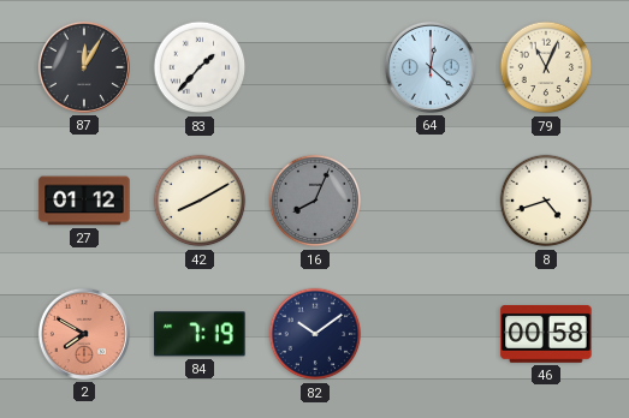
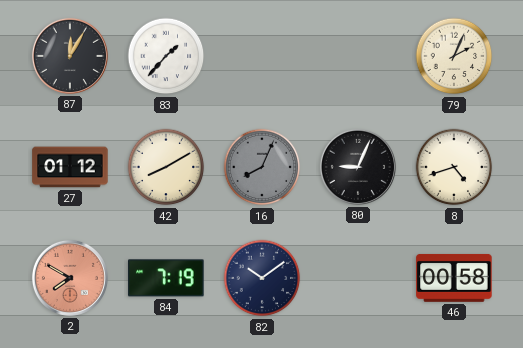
64: 12:22 -> none
79: 11:04 -> 2:04
80: none -> 9:04
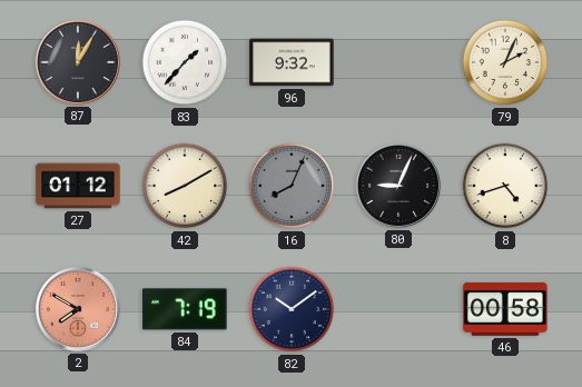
96: none -> 9:32
